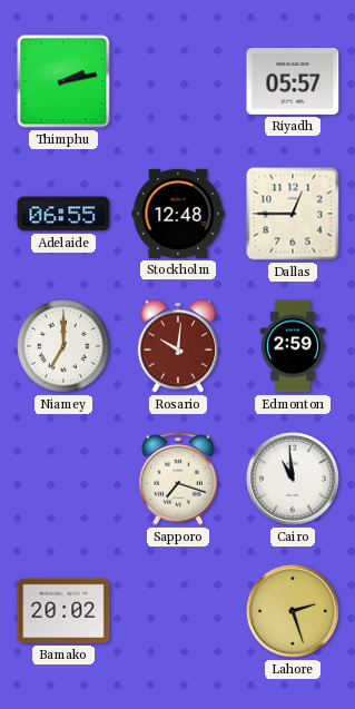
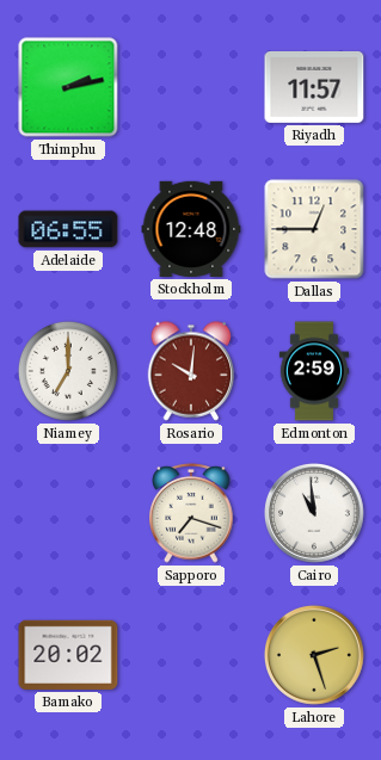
Riyadh: 05:57 -> 11:57
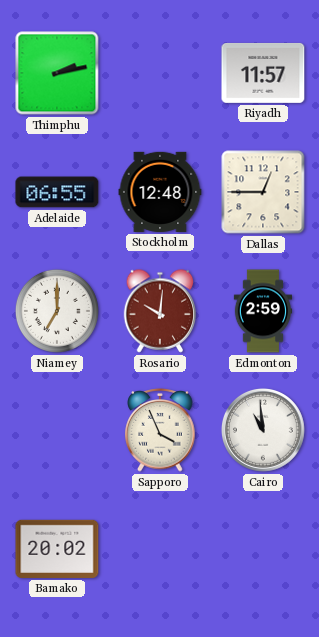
Sapporo: 7:18 -> 3:56
Lahore: 2:27 -> none
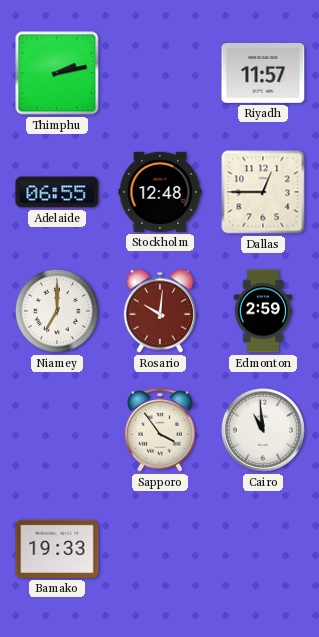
Sapporo: 3:56 -> 3:54
Bamako: 20:02 -> 19:33
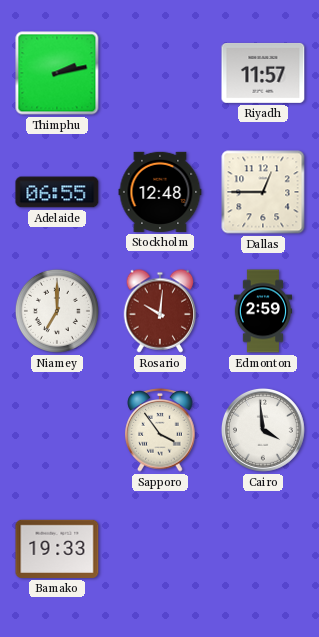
Cairo: 10:59 -> 3:59
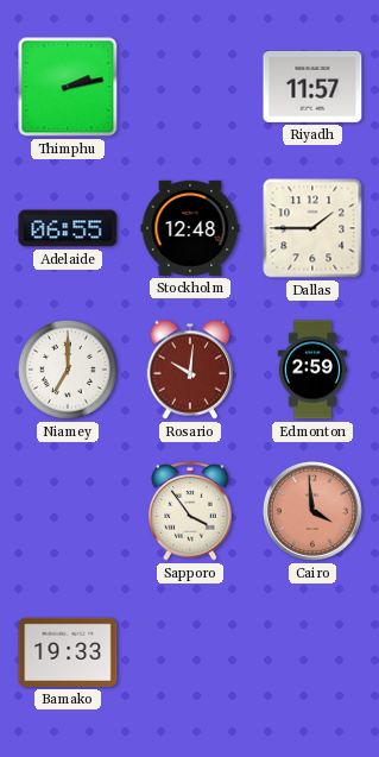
Dallas: 12:45 -> 1:45
Cairo dial: white -> salmon
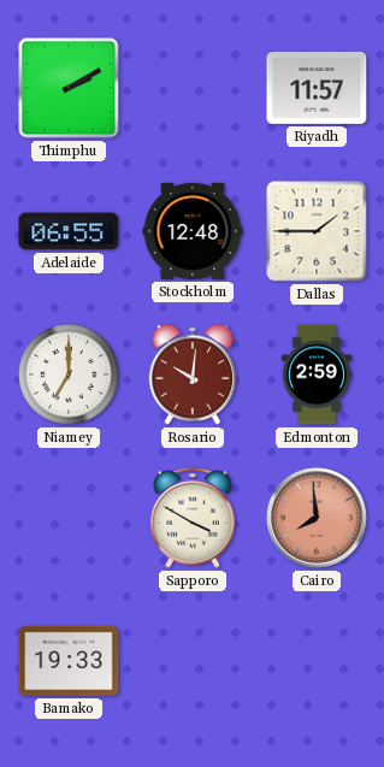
Thimphu: 2:13 -> 2:10
Sapporo: 3:54 -> 3:50
Cairo: 3:59 -> 7:59
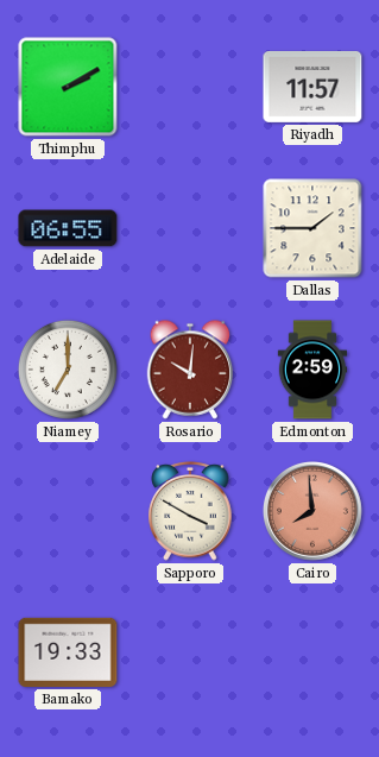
Stockholm: 12:48 -> none
